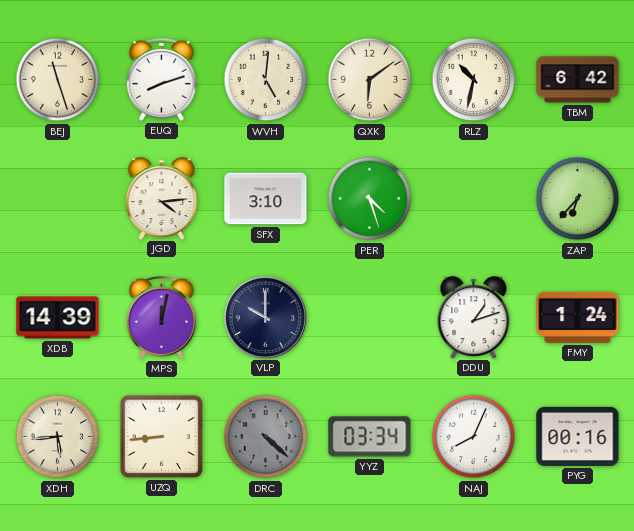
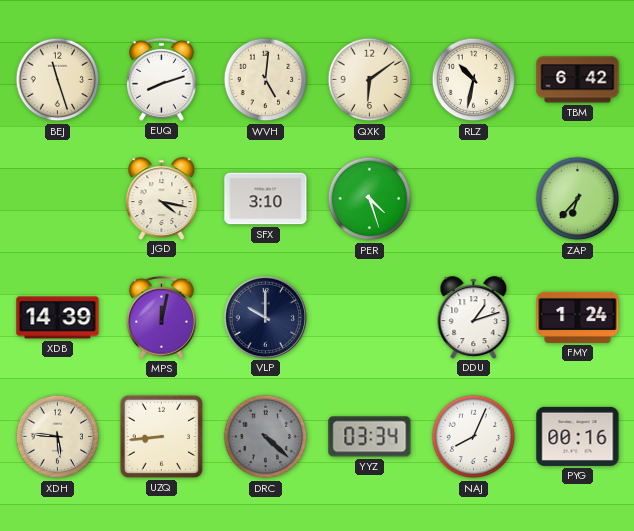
JGD: 4:14 -> 4:17
XDH: 5:44 -> 5:46
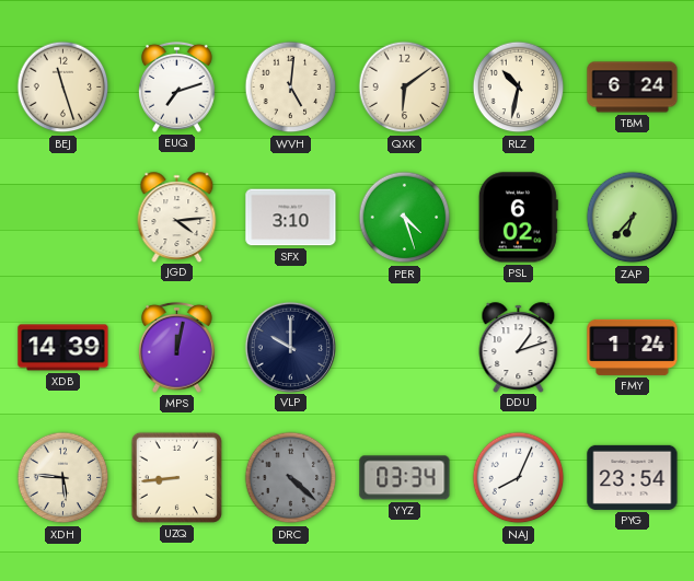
EUQ: 8:12 -> 7:12
TBM: 6:42 -> 6:24
JGD: 4:17 -> 4:14
PSL: none -> 6:02
PYG: 00:16 -> 23:54
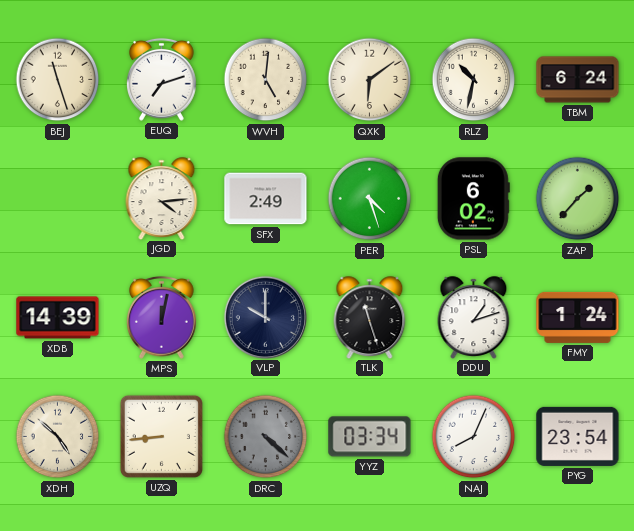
SFX: 3:10 -> 2:49
ZAP: 6:37 -> 1:37
TLK: none -> 11:27
XDH: 5:46 -> 4:52
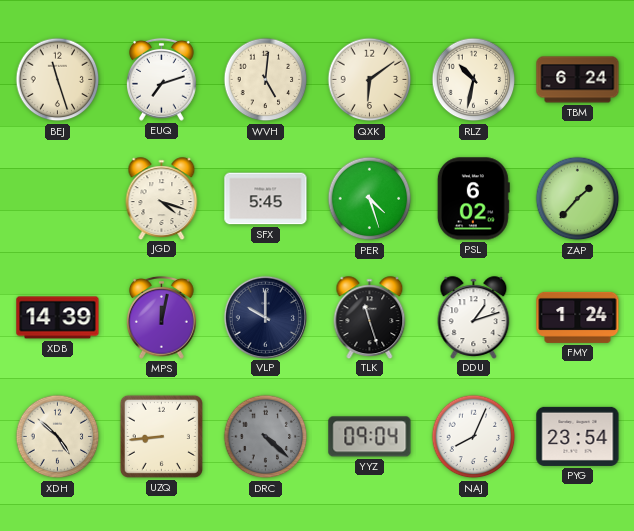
JGD: 4:14 -> 4:18
SFX: 2:49 -> 5:45
YYZ: 03:34 -> 09:04
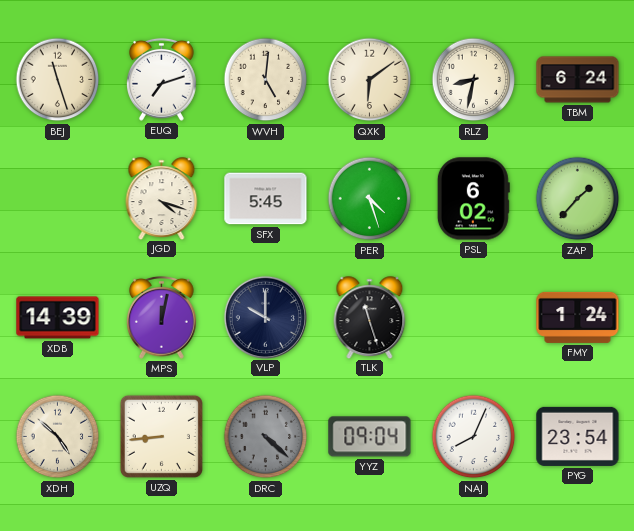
RLZ: 10:32 -> 8:32
DDU: 1:12 -> none
